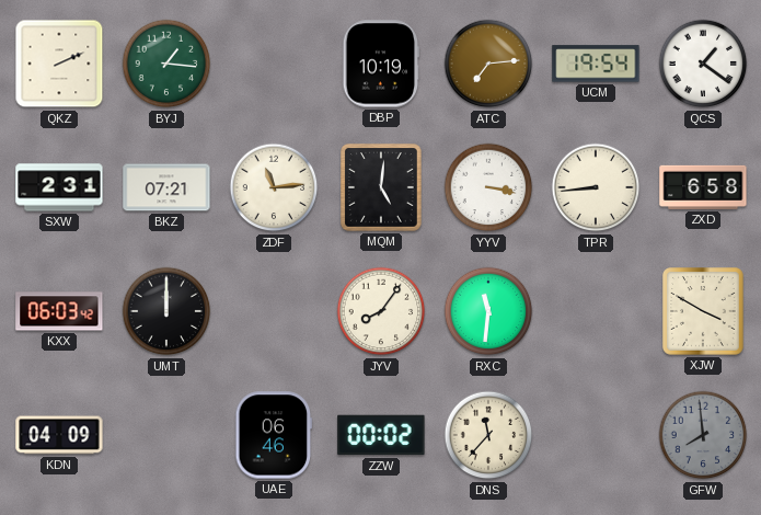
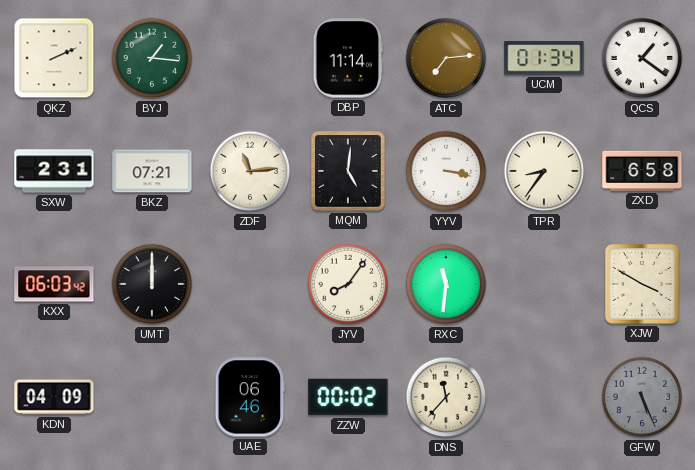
DBP: 10:19 -> 11:14
UCM: 19:54 -> 01:34
TPR: 8:44 -> 8:36
GFW: 7:59 -> 5:26
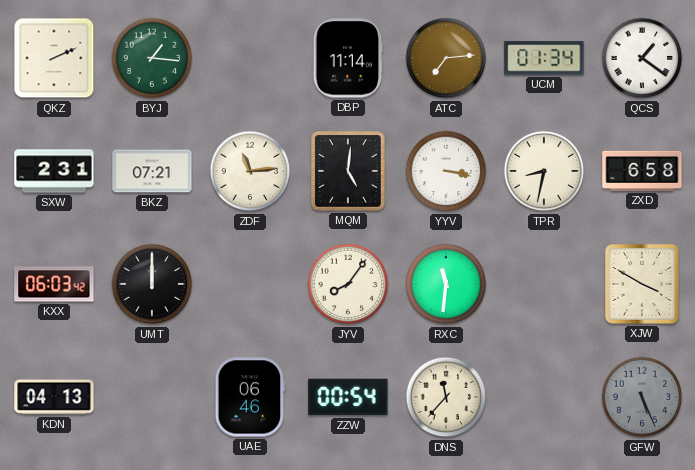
TPR: 8:36 -> 8:32
KDN: 04:09 -> 04:13
ZZW: 00:02 -> 00:54
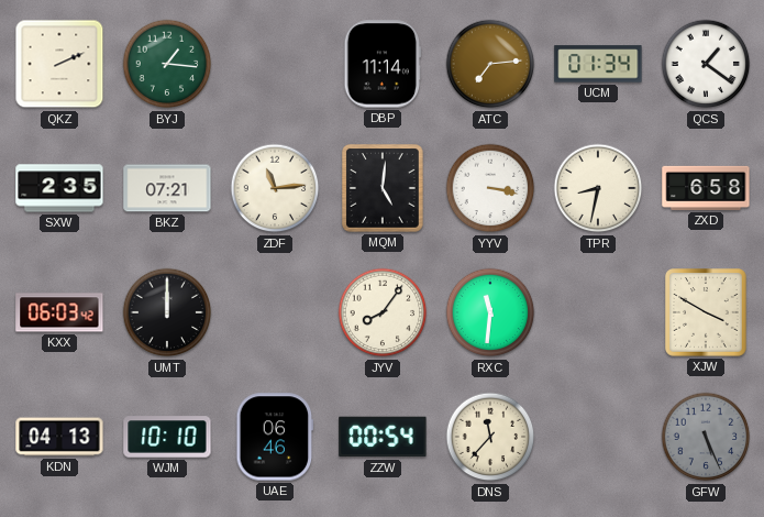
SXW: 2:31 -> 2:35
WJM: none -> 10:10
